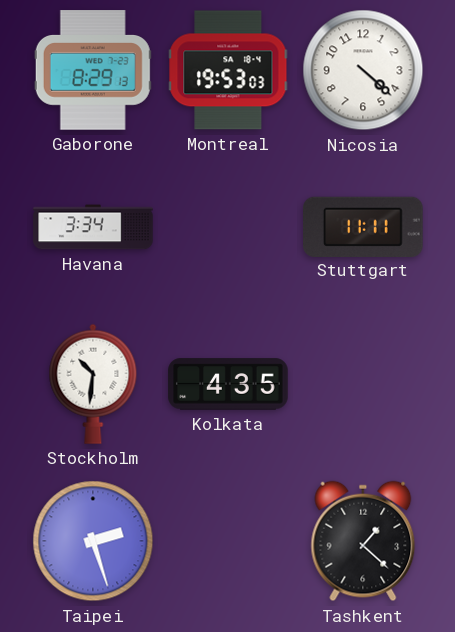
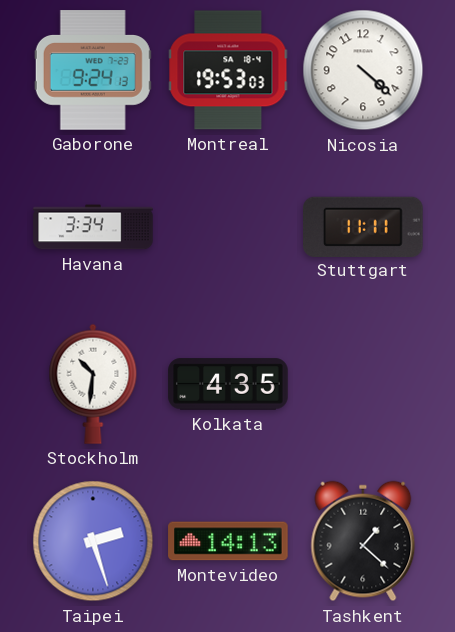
Gaborone: 8:29 -> 9:24
Montevideo: none -> 14:13
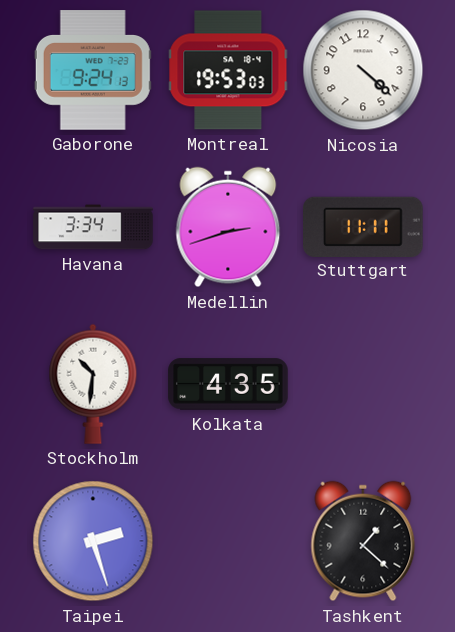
Medellin: none -> 2:42
Montevideo: 14:13 -> none
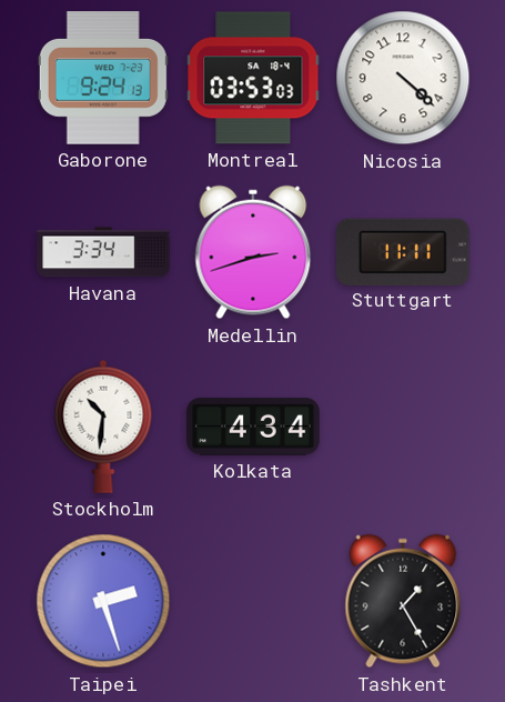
Montreal: 19:53 -> 03:53
Kolkata: 4:35 -> 4:34
Tashkent: 1:22 -> 1:25
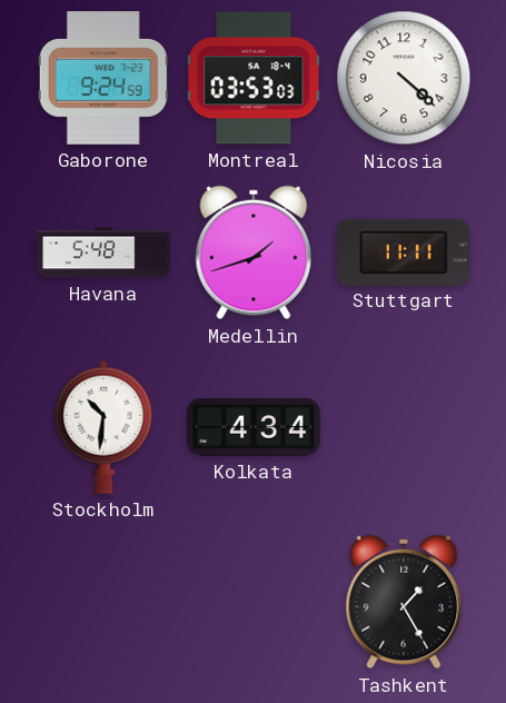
Gaborone: 9:24:13 -> 9:24:59
Havana: 3:34 -> 5:48
Medellin: 2:42 -> 1:42
Taipei: 2:27 -> none
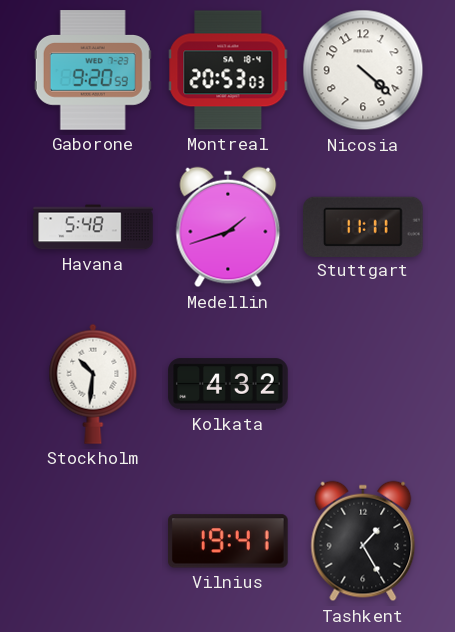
Gaborone: 9:24 -> 9:20
Montreal: 03:53 -> 20:53
Kolkata: 4:34 -> 4:32
Vilnius: none -> 19:41
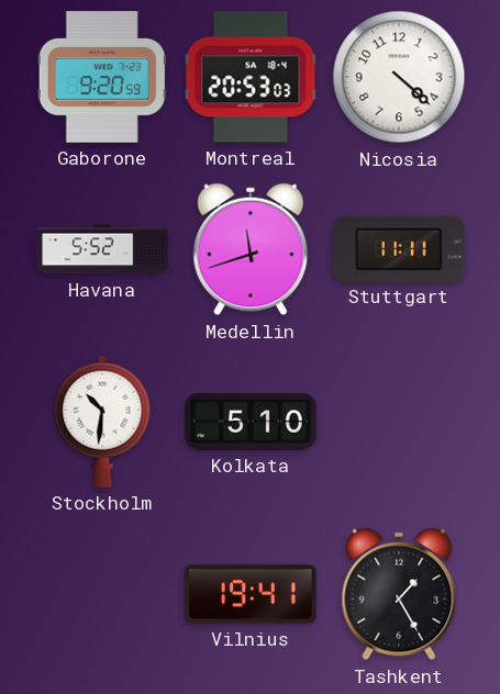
Havana: 5:48 -> 5:52
Medellin: 1:42 -> 11:42
Kolkata: 4:32 -> 5:10
